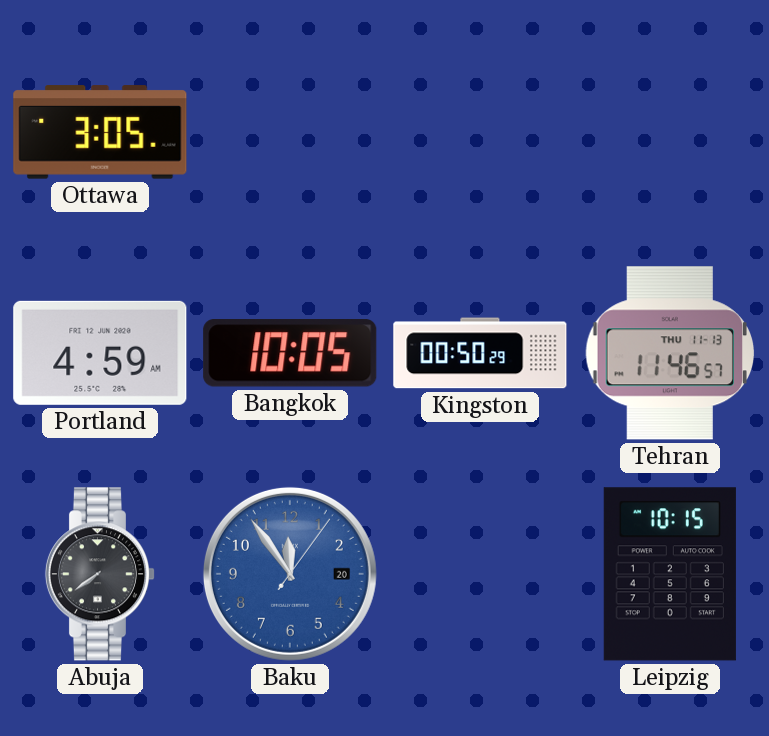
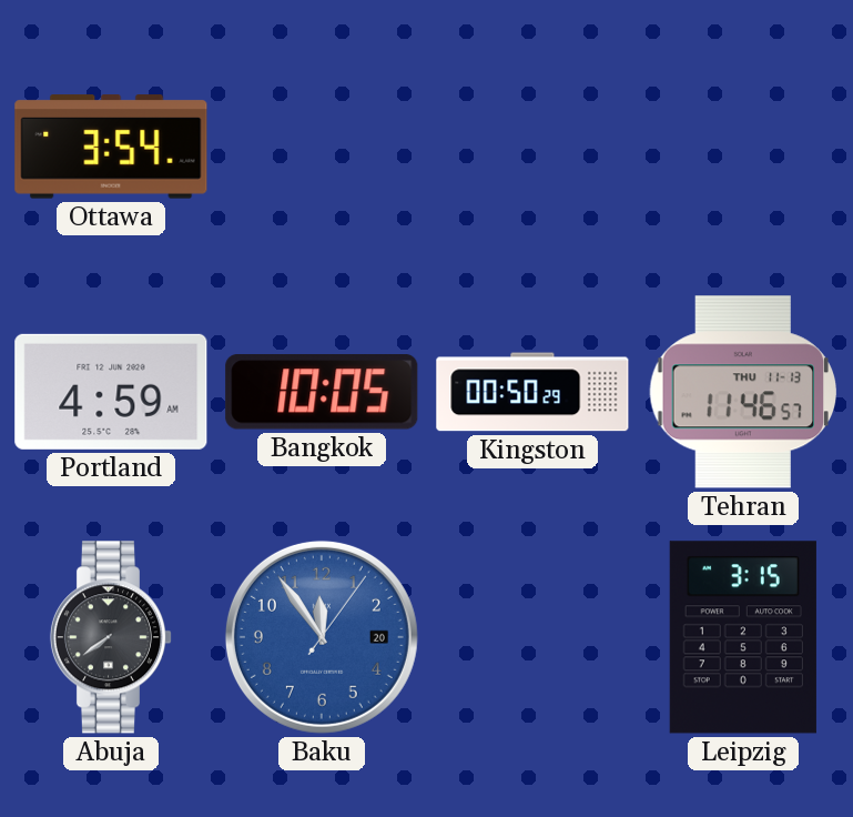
Ottawa: 3:05 -> 3:54
Leipzig: 10:15 -> 3:15
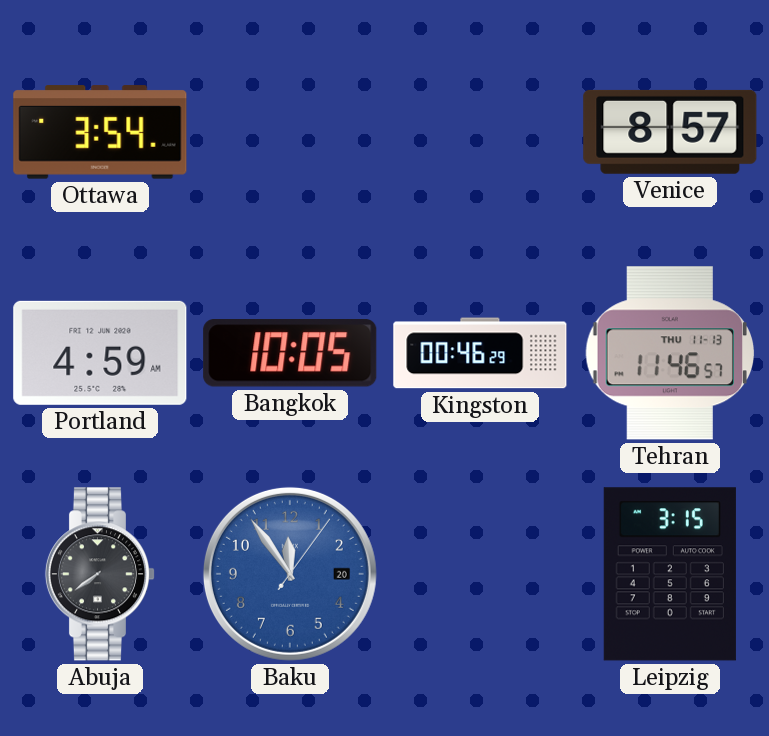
Venice: none -> 8:57
Kingston: 00:50 -> 00:46
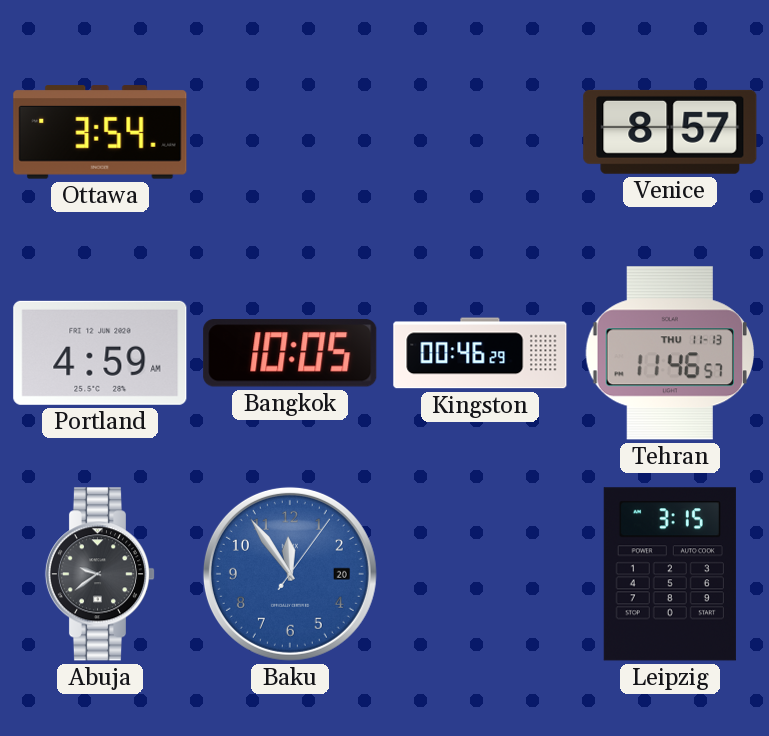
Abuja: 7:39 -> 9:39
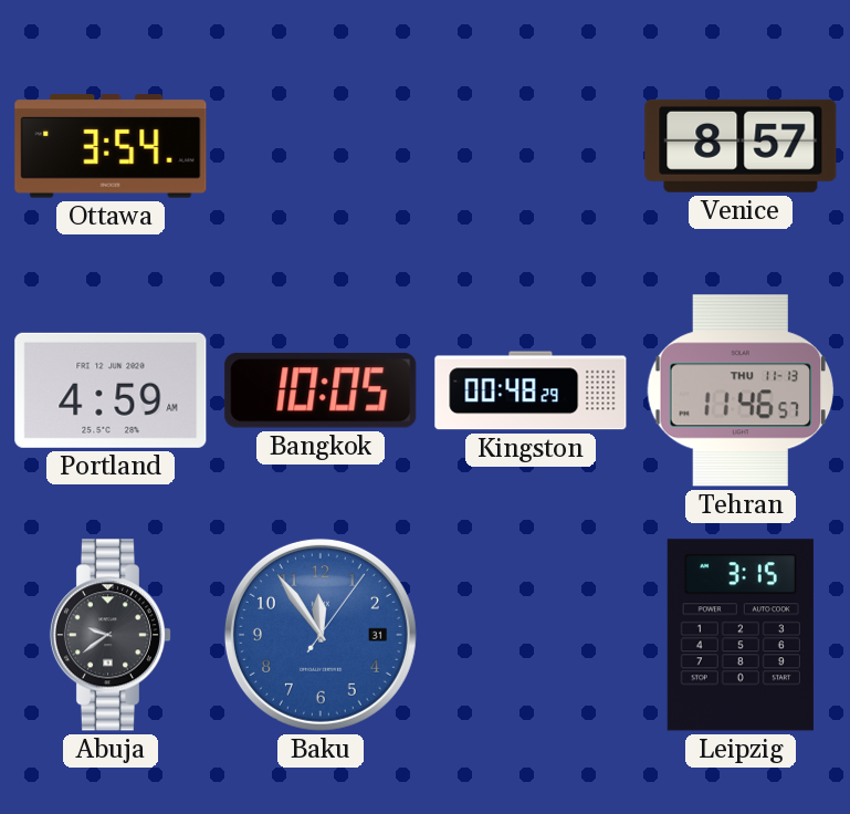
Kingston: 00:46 -> 00:48
Baku date: 20 -> 31
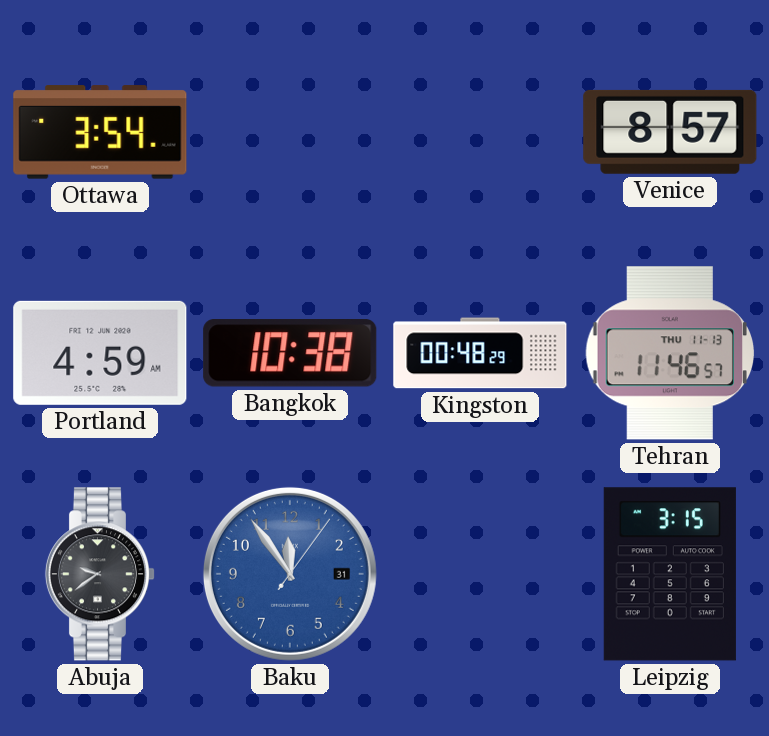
Bangkok: 10:05 -> 10:38
